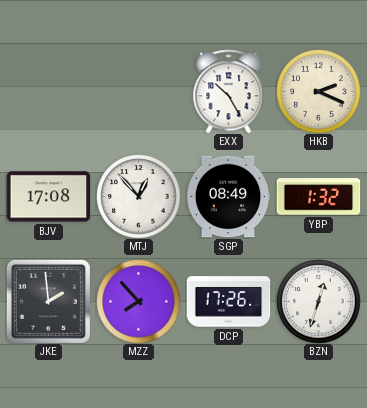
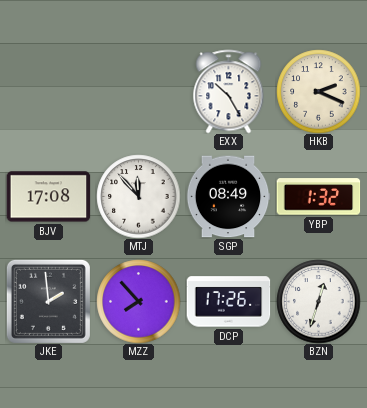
MTJ: 12:53 -> 11:53
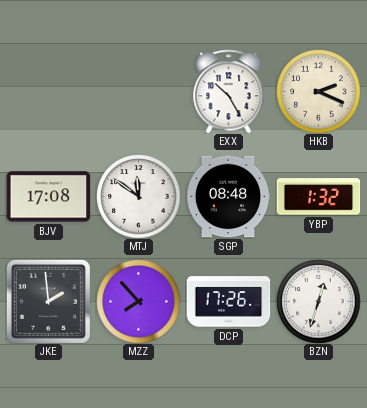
MTJ: 11:53 -> 11:51
SGP: 08:49 -> 08:48
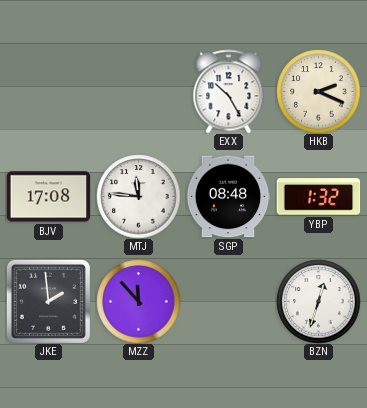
MTJ: 11:51 -> 11:46
MZZ: 7:53 -> 11:53
DCP: 17:26 -> none
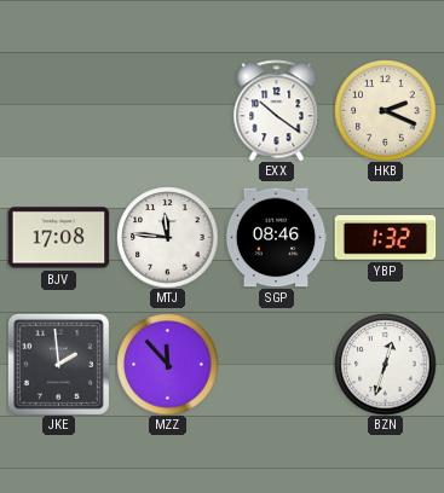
EXX: 10:25 -> 10:21
SGP: 08:48 -> 08:46
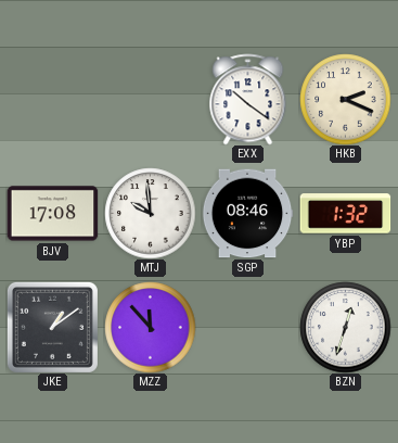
MTJ: 11:46 -> 9:59
JKE: 1:59 -> 1:09
